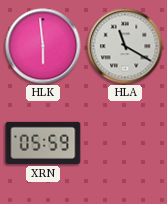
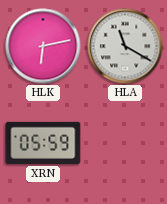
HLK: 5:59 -> 6:13
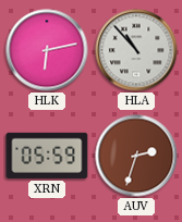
HLA: 11:20 -> 10:53
AUV: none -> 2:33
